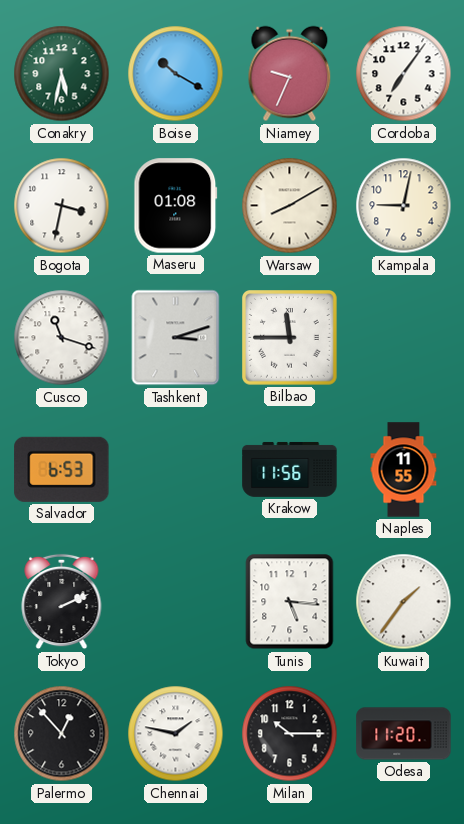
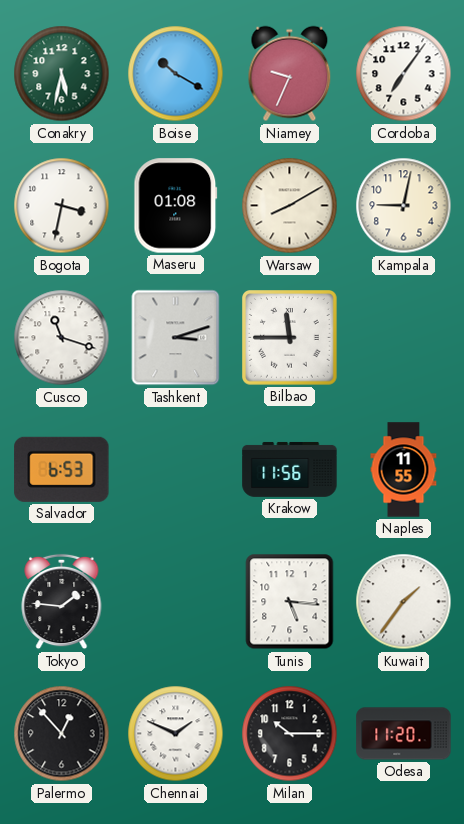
Tokyo: 2:11 -> 1:46
Chennai: 1:47 -> 1:49
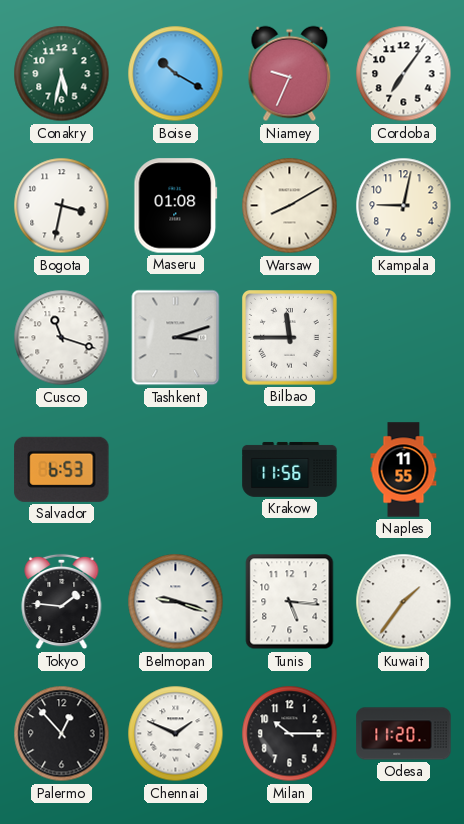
Belmopan: none -> 9:18
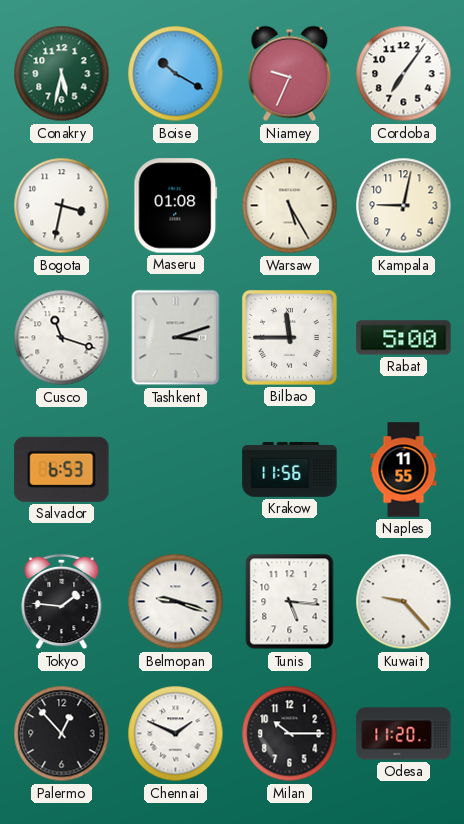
Warsaw: 8:10 -> 5:25
Rabat: none -> 5:00
Kuwait: 1:36 -> 9:23
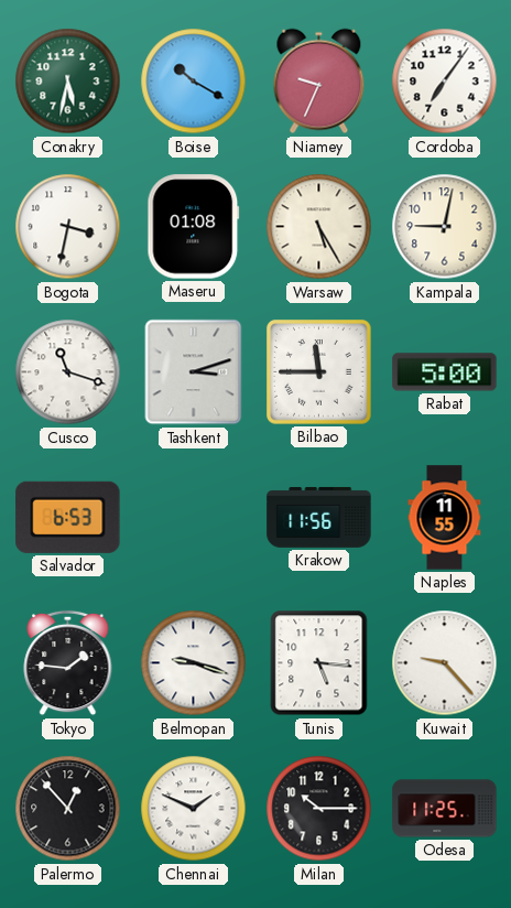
Odesa: 11:20 -> 11:25
